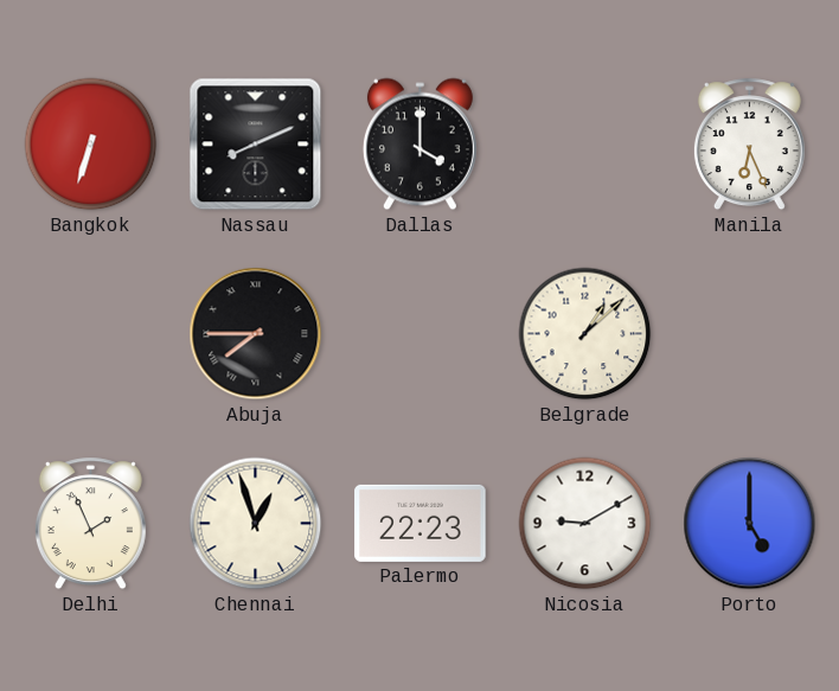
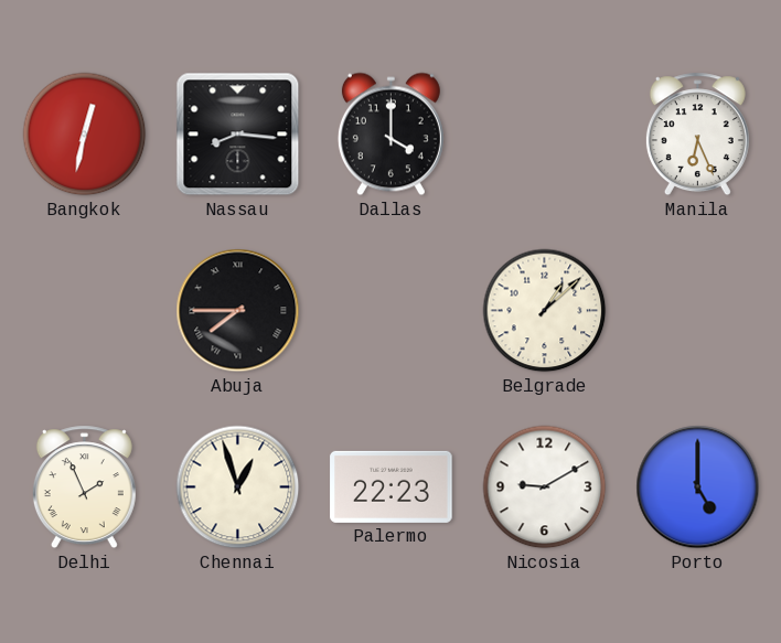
Bangkok: 6:33 -> 12:32
Nassau: 8:11 -> 8:16
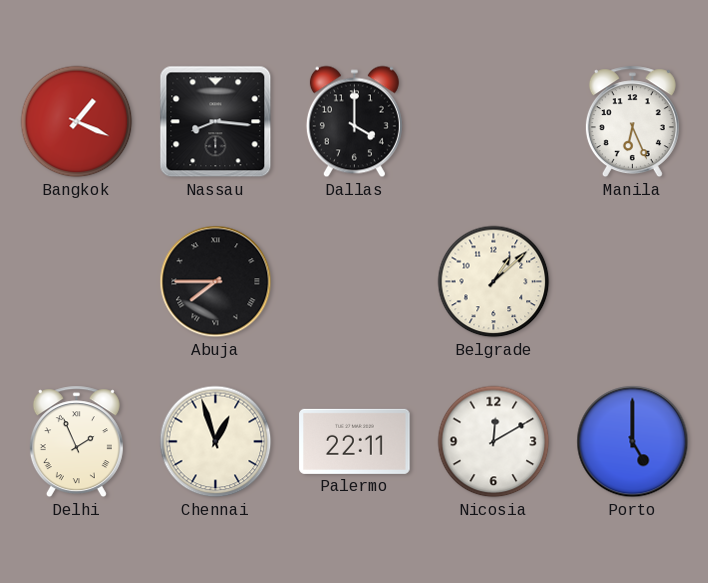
Bangkok: 12:32 -> 1:19
Palermo: 22:23 -> 22:11
Nicosia: 9:10 -> 12:10
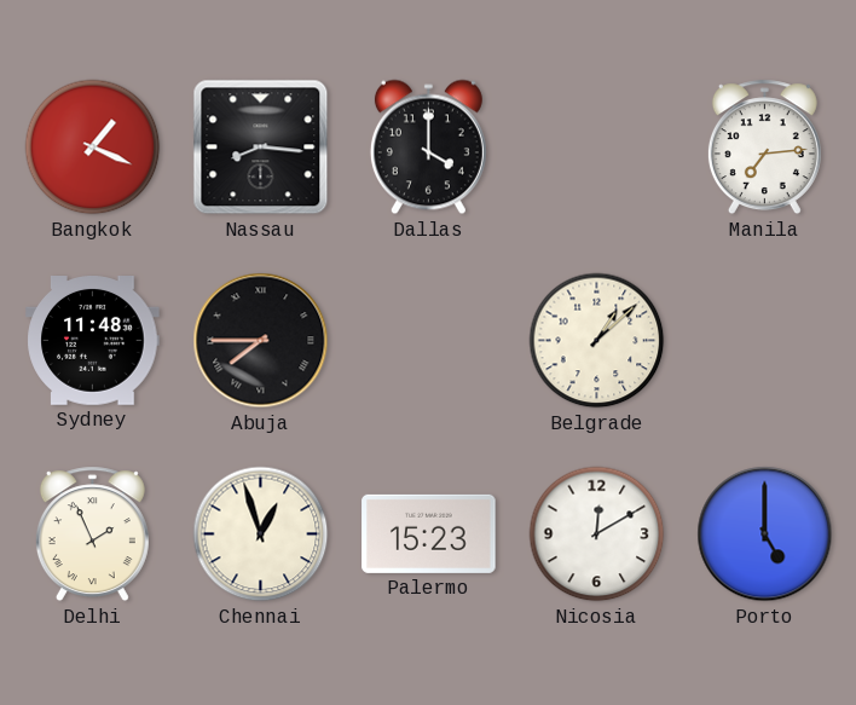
Manila: 6:26 -> 7:14
Sydney: none -> 11:48
Palermo: 22:11 -> 15:23
